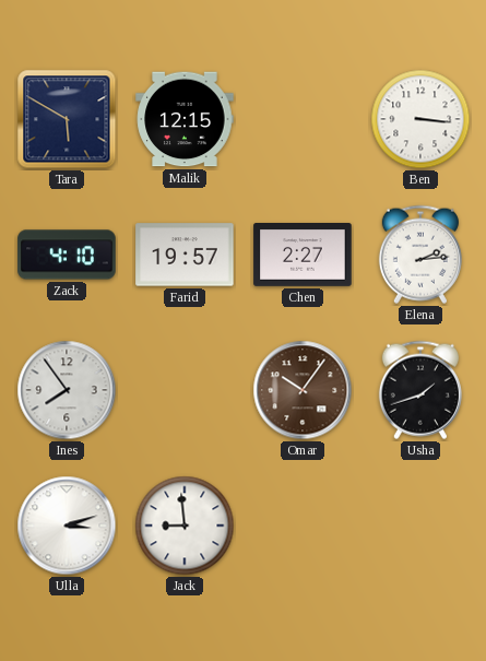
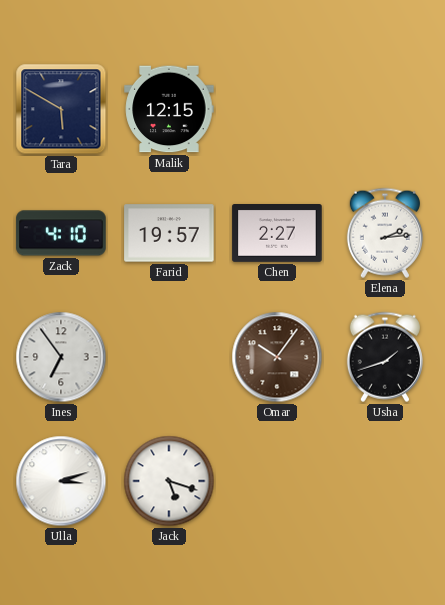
Ben: 3:16 -> none
Ines: 7:54 -> 6:54
Jack: 8:59 -> 5:18
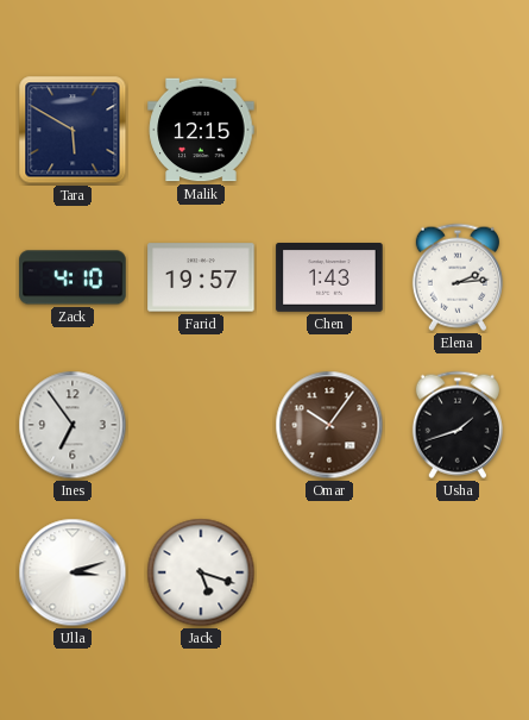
Chen: 2:27 -> 1:43
